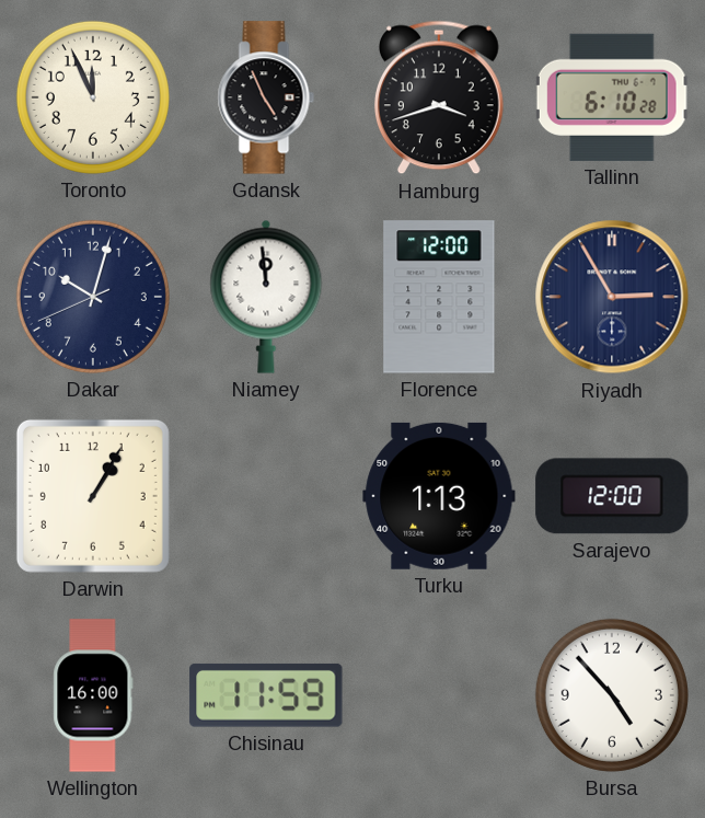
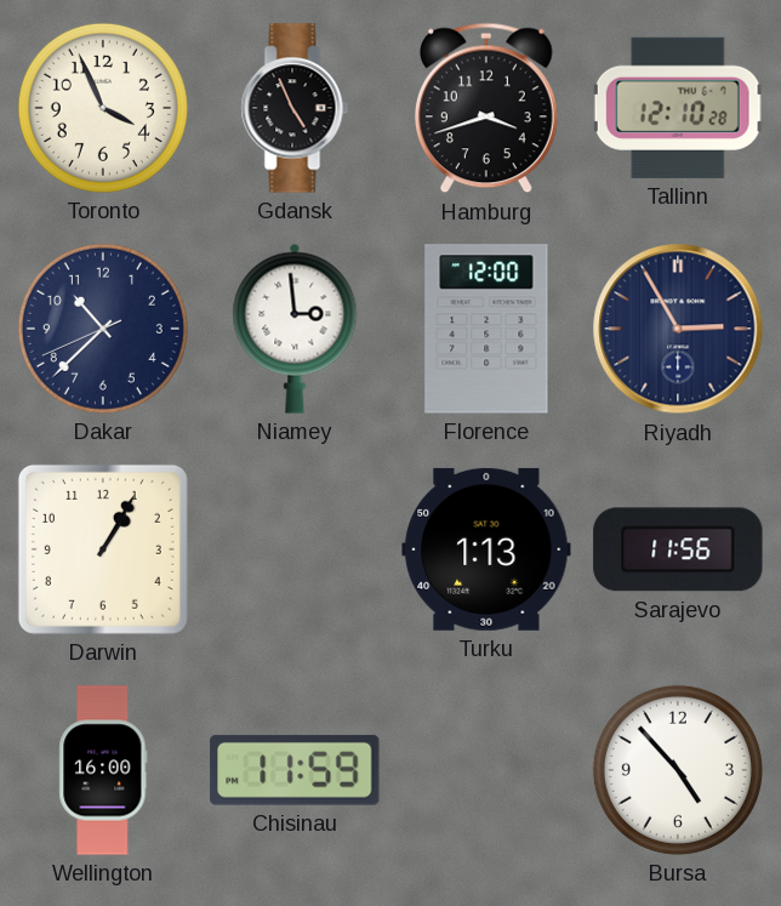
Toronto: 11:56 -> 3:56
Tallinn: 6:10 -> 12:10
Dakar: 10:02 -> 10:37
Niamey: 11:59 -> 2:59
Sarajevo: 12:00 -> 11:56
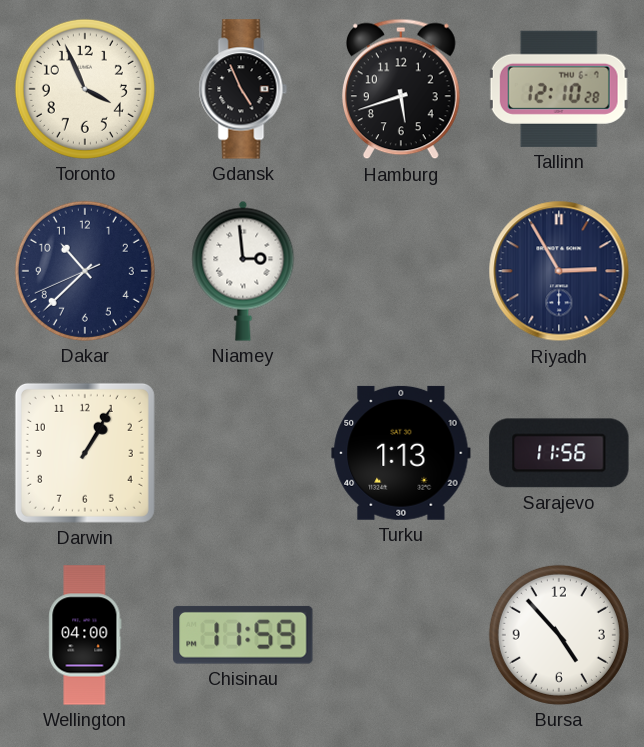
Hamburg: 3:42 -> 5:42
Florence: 12:00 -> none
Wellington: 16:00 -> 04:00
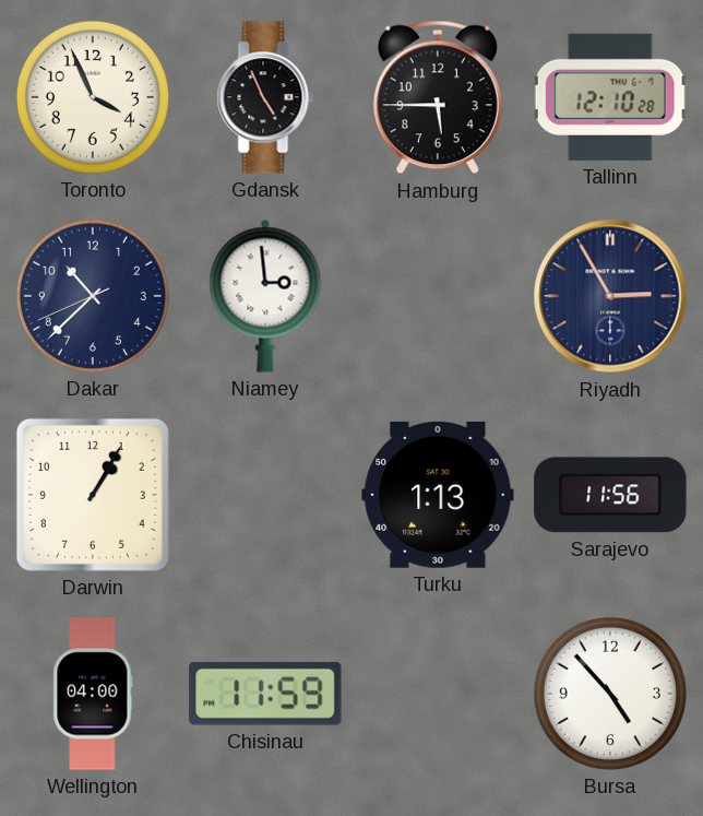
Hamburg: 5:42 -> 5:45
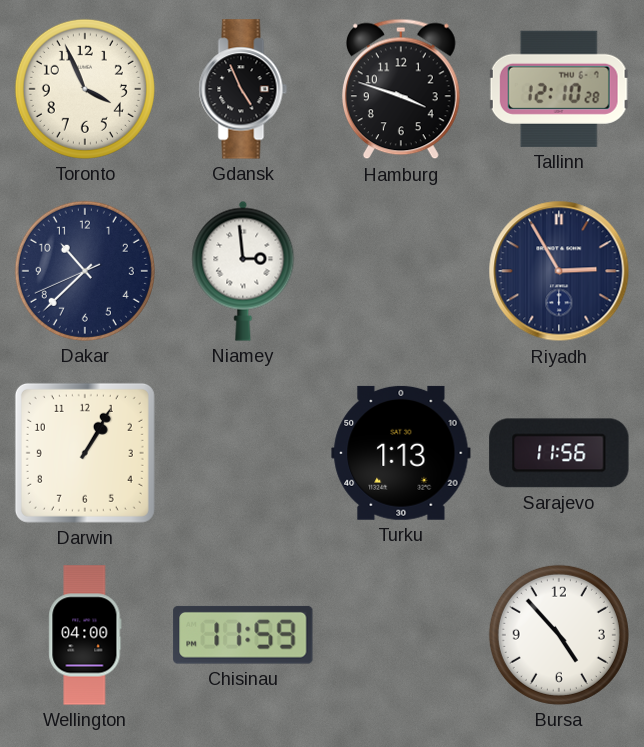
Hamburg: 5:45 -> 3:48
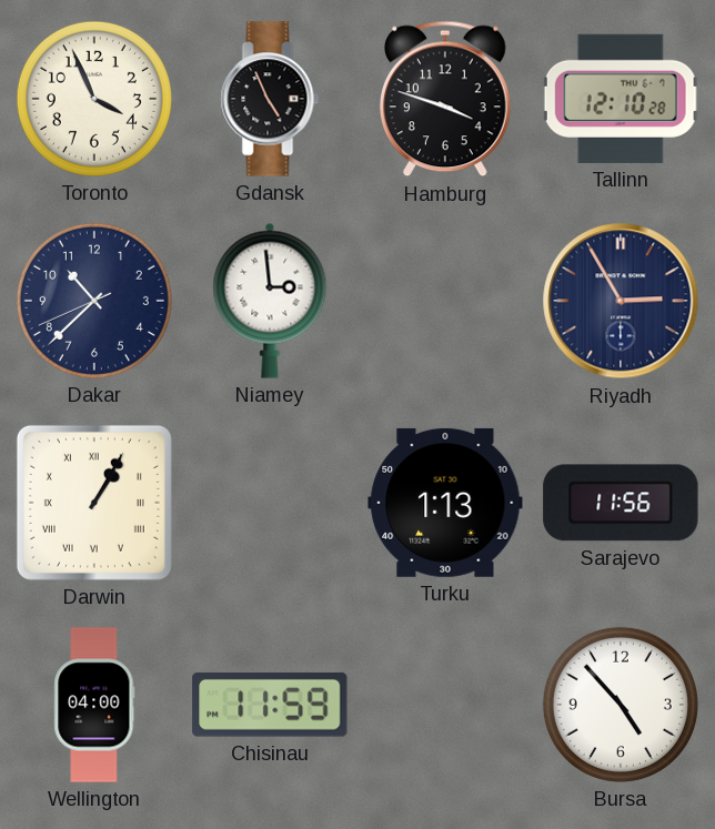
Darwin numerals: Arabic -> Roman
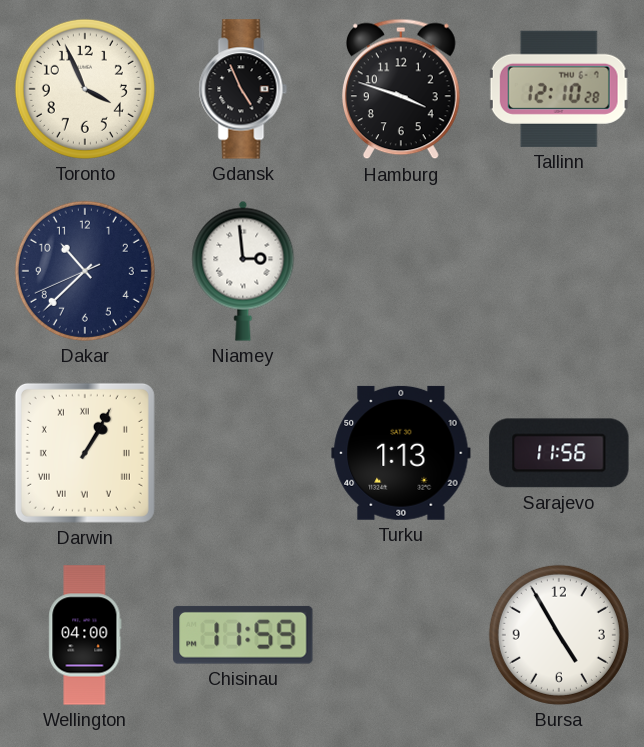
Riyadh: 2:55 -> none
Bursa: 4:53 -> 4:55
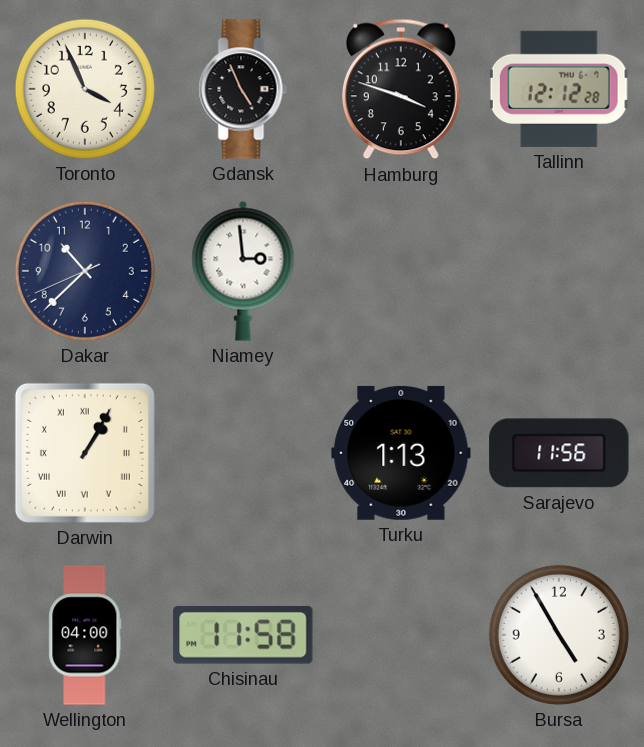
Tallinn: 12:10 -> 12:12
Chisinau: 11:59 -> 11:58
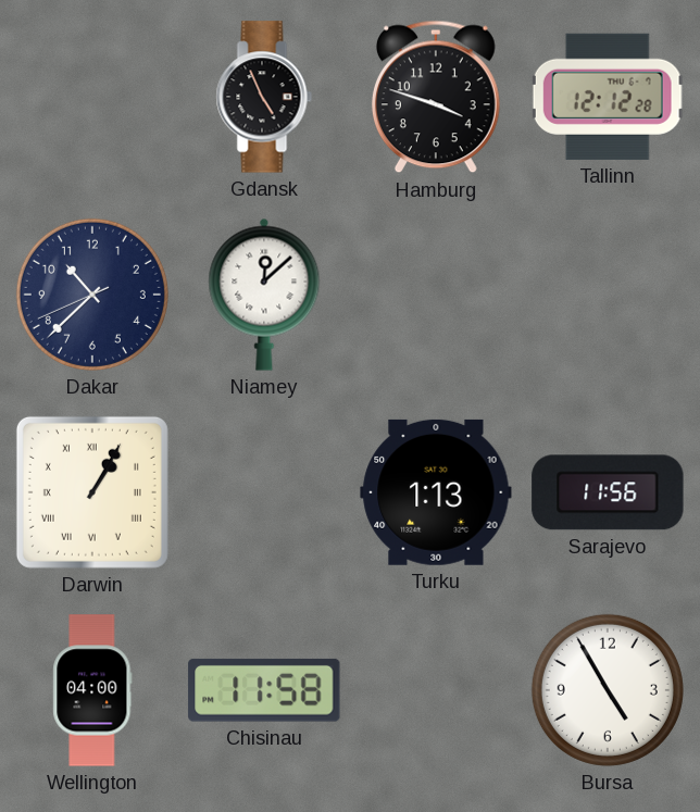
Toronto: 3:56 -> none
Niamey: 2:59 -> 12:08
